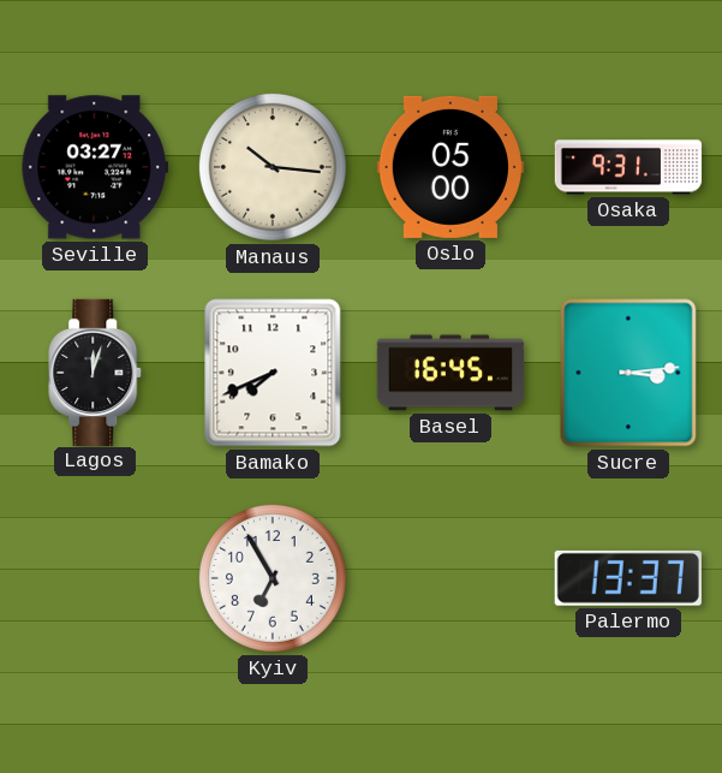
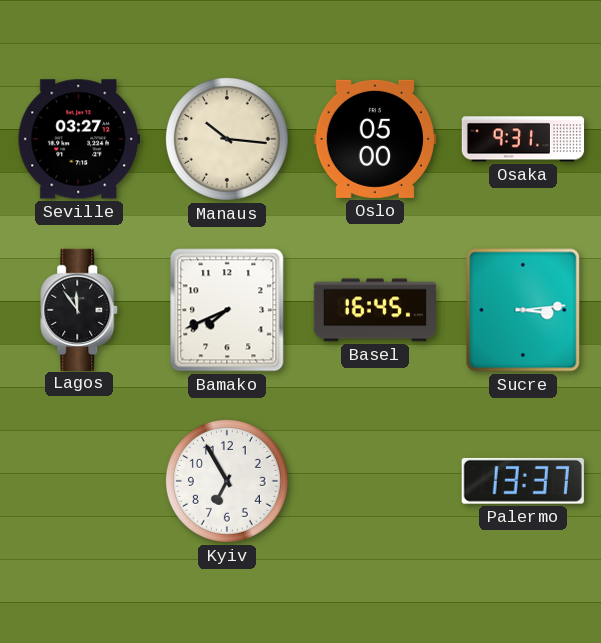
Lagos: 12:03 -> 11:54
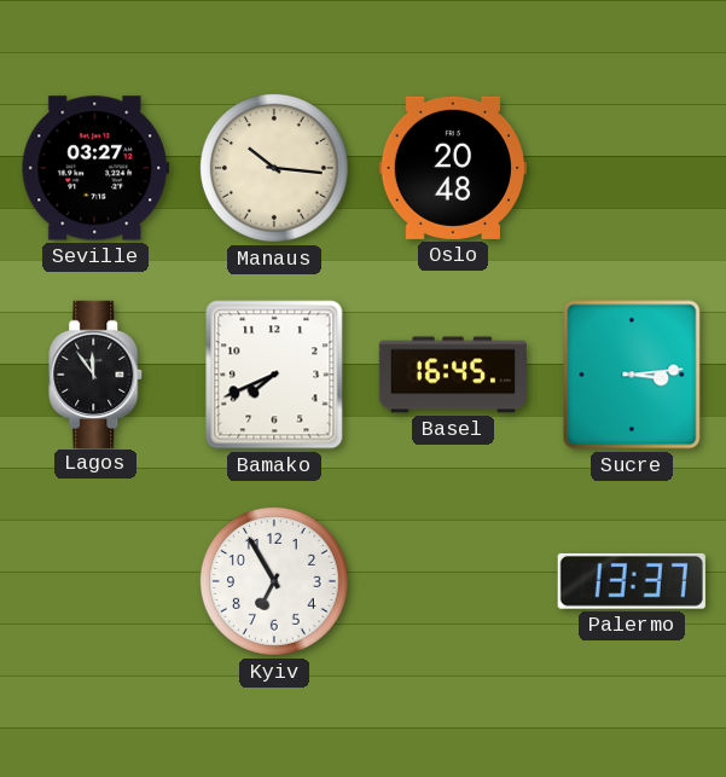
Oslo: 05:00 -> 20:48
Osaka: 9:31 -> none
